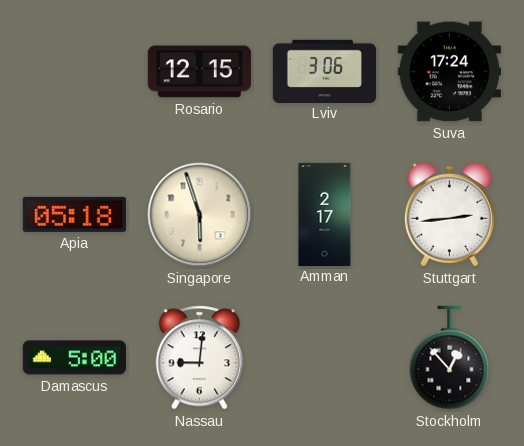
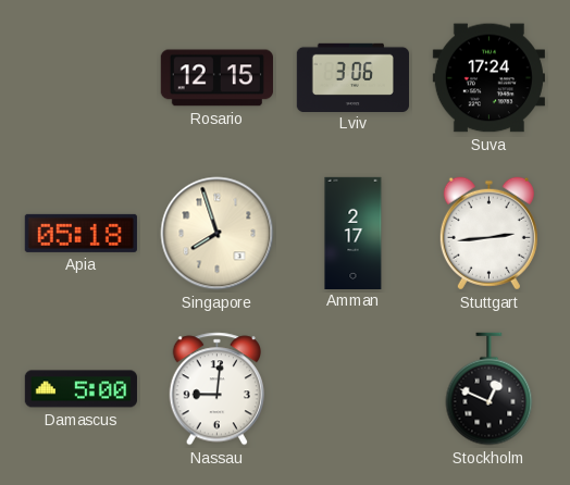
Singapore: 5:57 -> 7:57
Stockholm: 12:53 -> 12:49
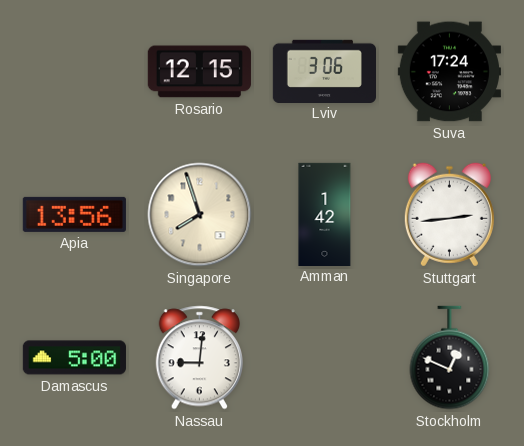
Apia: 05:18 -> 13:56
Amman: 2:17 -> 1:42
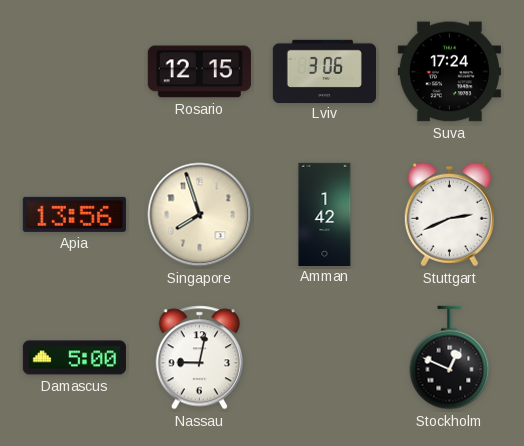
Stuttgart: 2:44 -> 2:41
Nassau: 9:01 -> 9:02
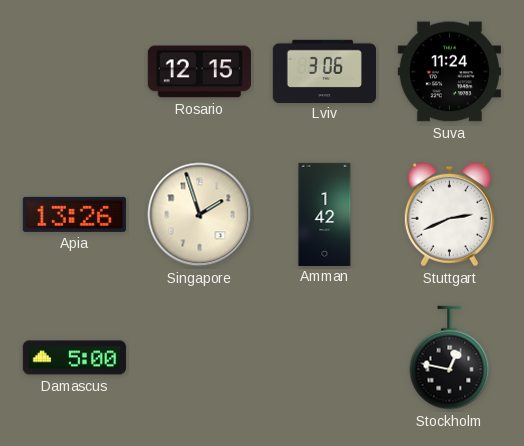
Suva: 17:24 -> 11:24
Apia: 13:56 -> 13:26
Singapore: 7:57 -> 1:57
Nassau: 9:02 -> none
Stockholm: 12:49 -> 12:47
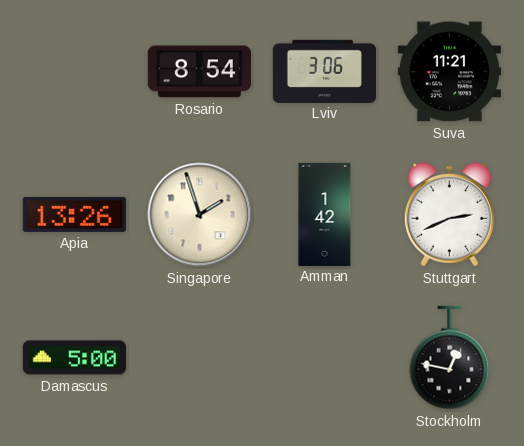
Rosario: 12:15 -> 8:54
Suva: 11:24 -> 11:21
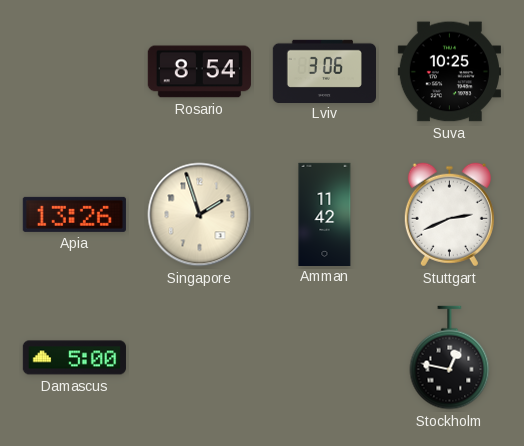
Suva: 11:21 -> 10:25
Amman: 1:42 -> 11:42
